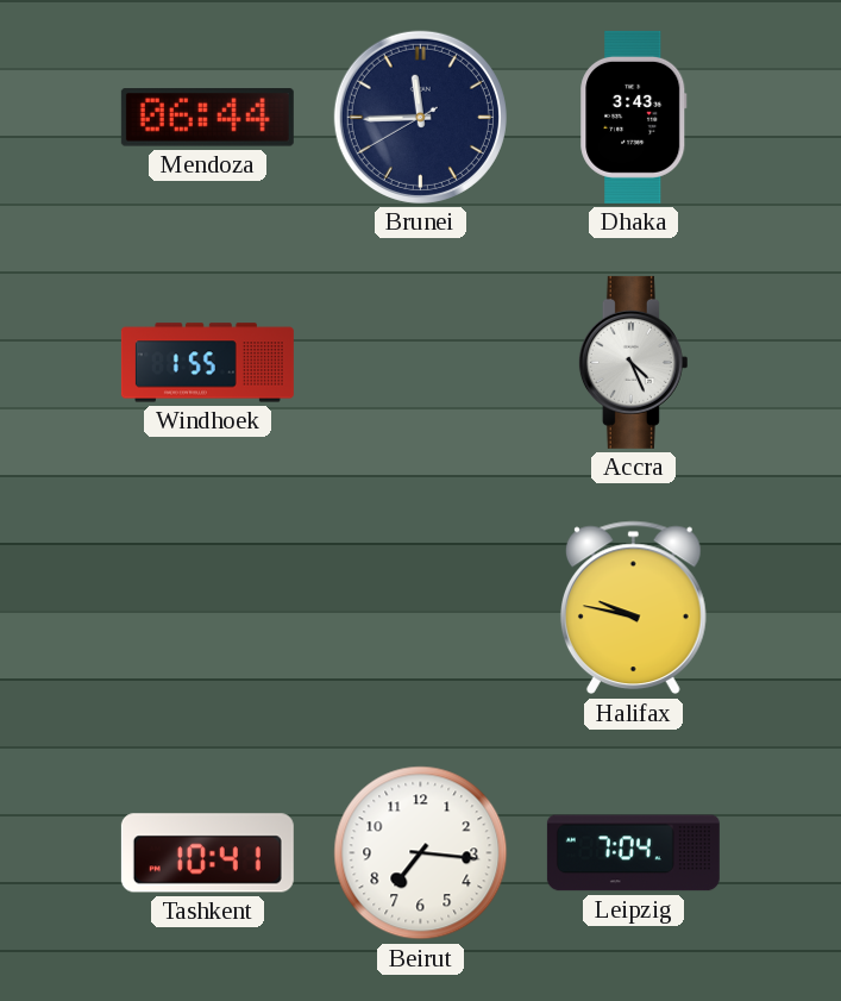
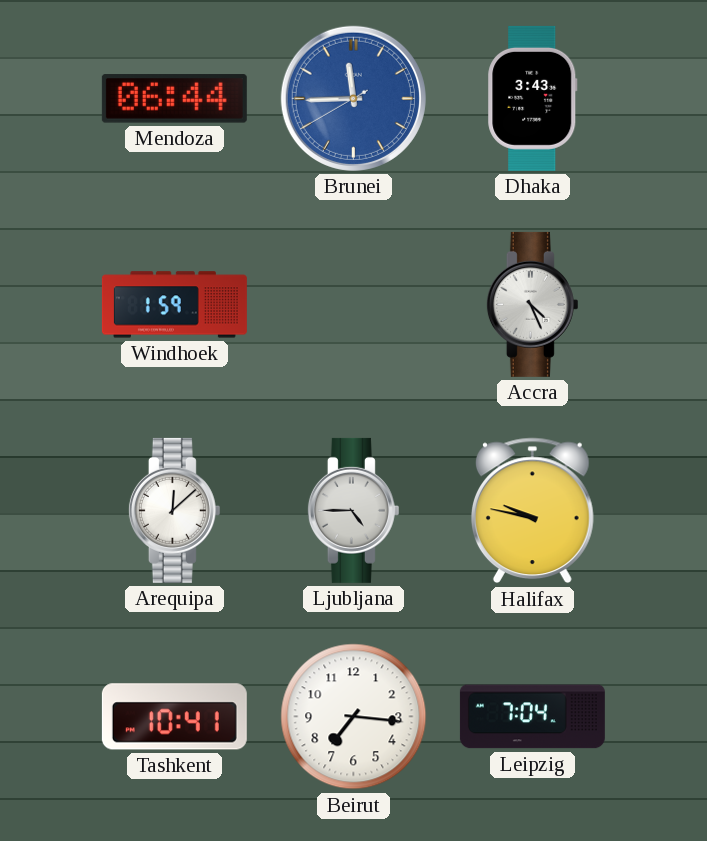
Brunei dial: navy -> blue
Windhoek: 1:55 -> 1:59
Arequipa: none -> 12:08
Ljubljana: none -> 4:45
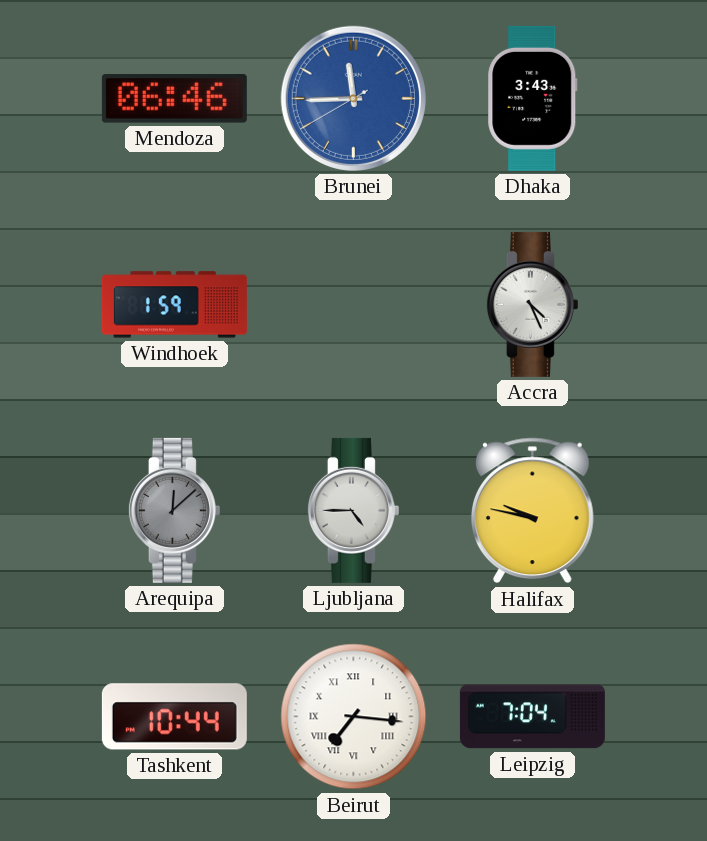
Mendoza: 06:44 -> 06:46
Arequipa dial: white -> grey
Tashkent: 10:41 -> 10:44
Beirut numerals: Arabic -> Roman
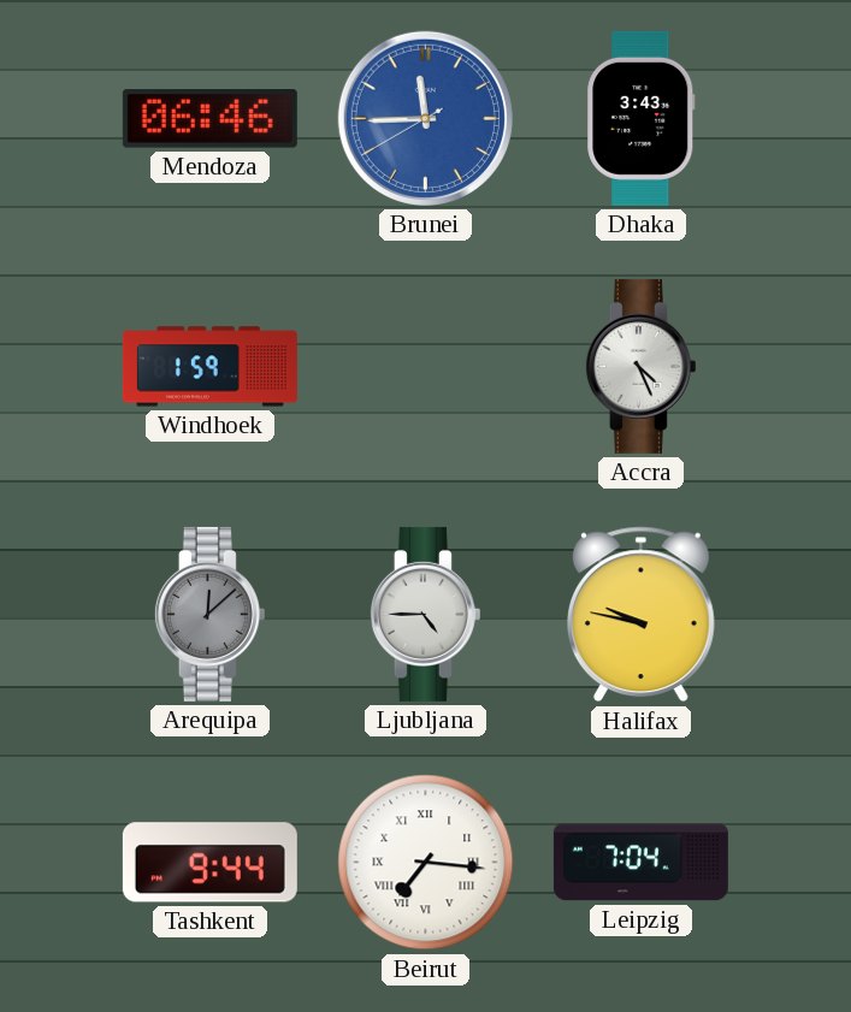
Tashkent: 10:44 -> 9:44
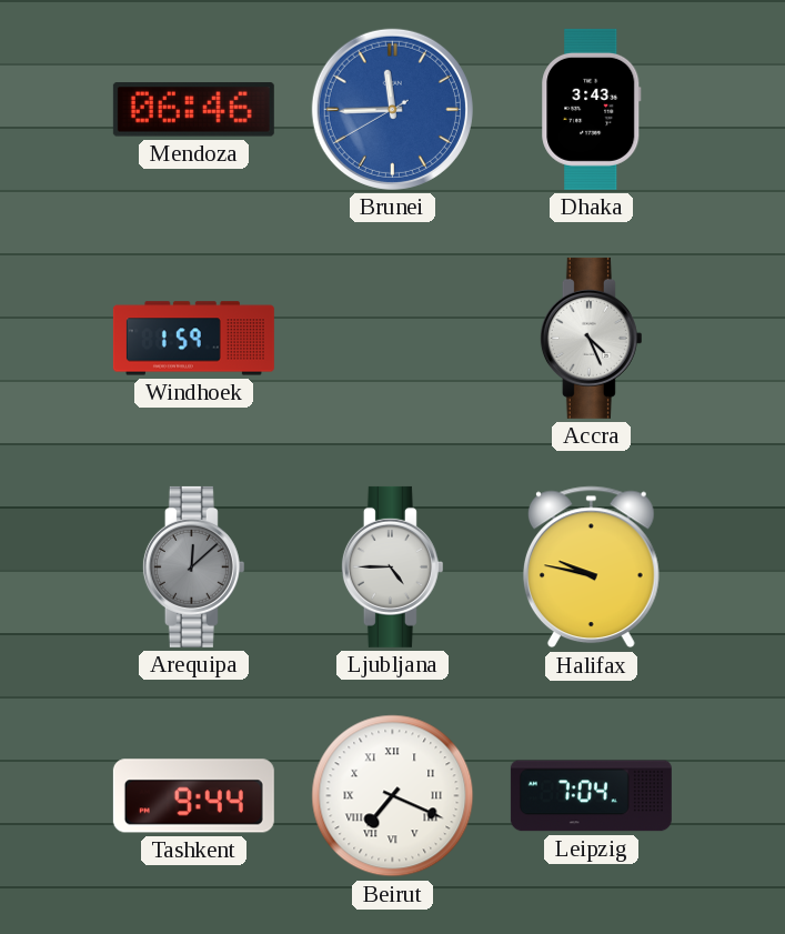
Beirut: 7:16 -> 7:19
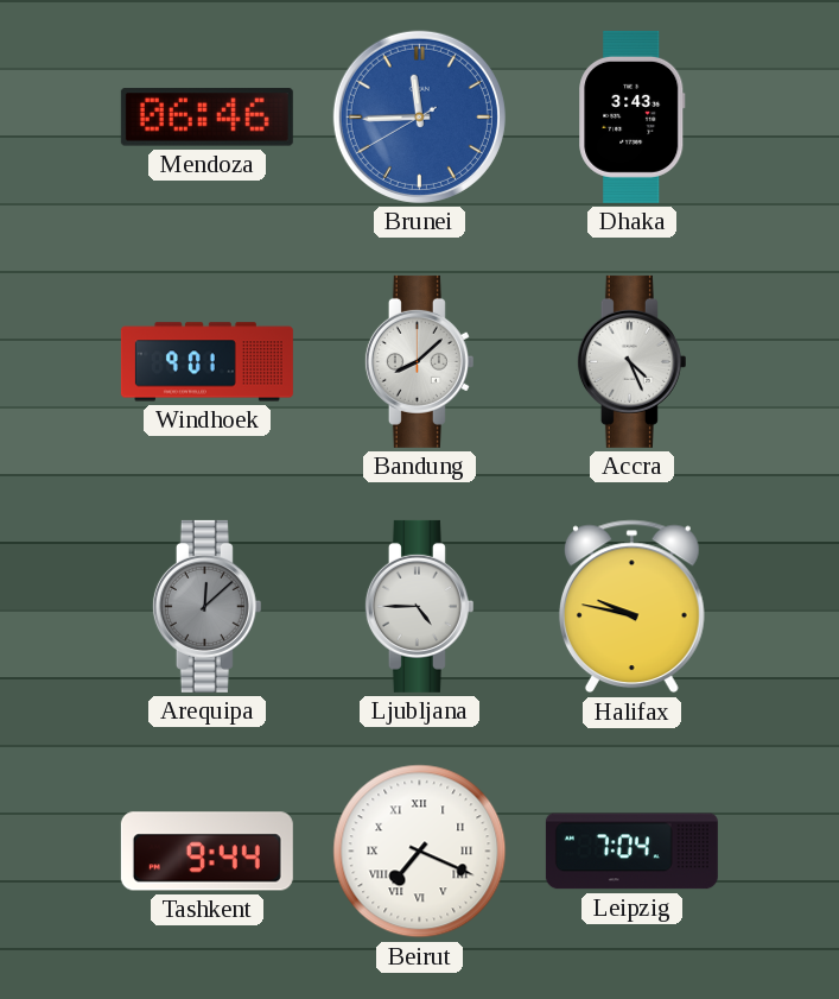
Windhoek: 1:59 -> 9:01
Bandung: none -> 8:08
